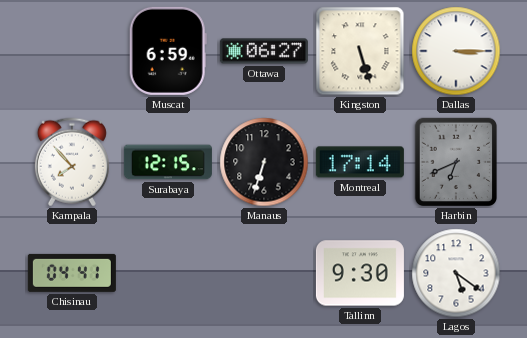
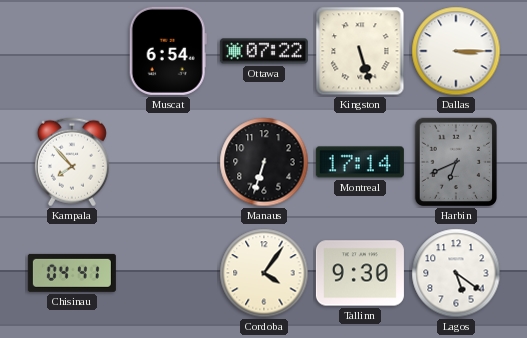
Muscat: 6:59 -> 6:54
Ottawa: 06:27 -> 07:22
Surabaya: 12:15 -> none
Cordoba: none -> 4:06
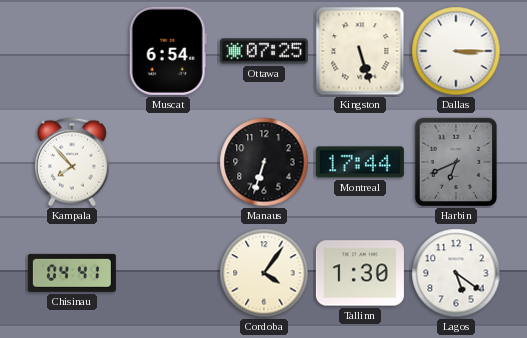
Ottawa: 07:22 -> 07:25
Montreal: 17:14 -> 17:44
Tallinn: 9:30 -> 1:30
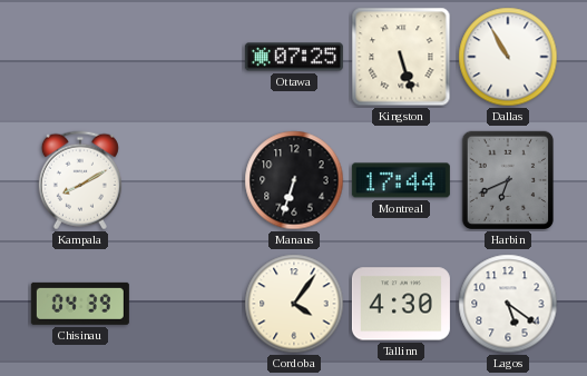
Muscat: 6:54 -> none
Dallas: 3:15 -> 10:55
Kampala: 7:53 -> 8:10
Chisinau: 04:41 -> 04:39
Tallinn: 1:30 -> 4:30
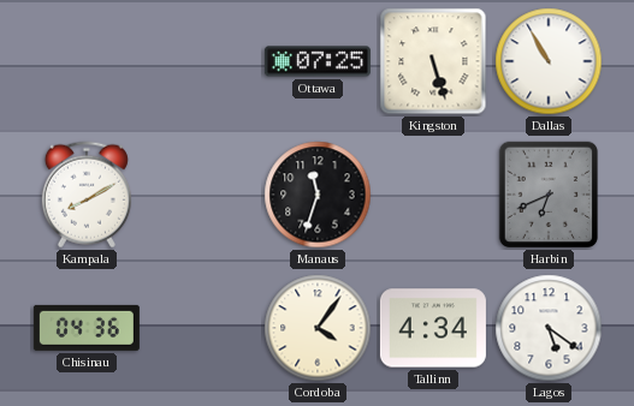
Manaus: 6:33 -> 11:33
Montreal: 17:44 -> none
Chisinau: 04:39 -> 04:36
Tallinn: 4:30 -> 4:34
